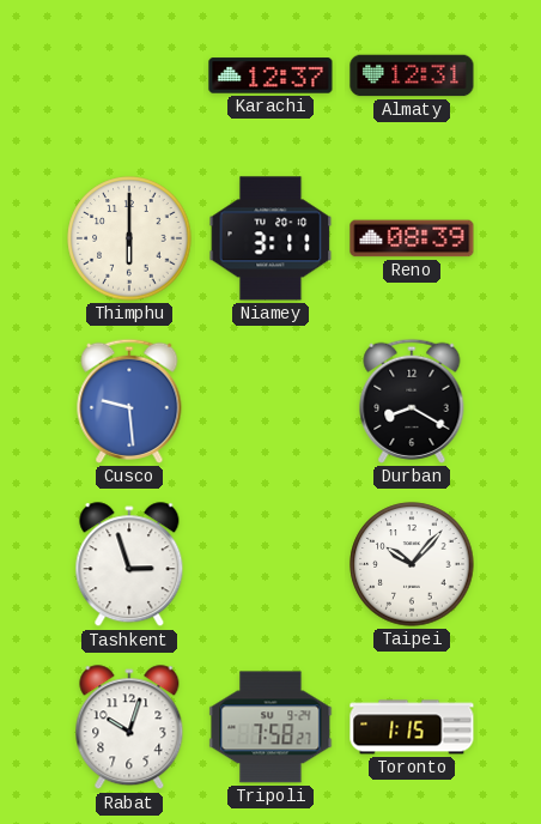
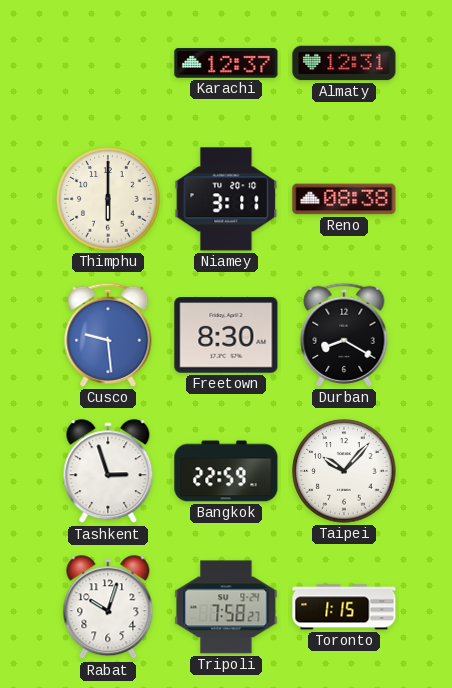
Reno: 08:39 -> 08:38
Freetown: none -> 8:30
Bangkok: none -> 22:59
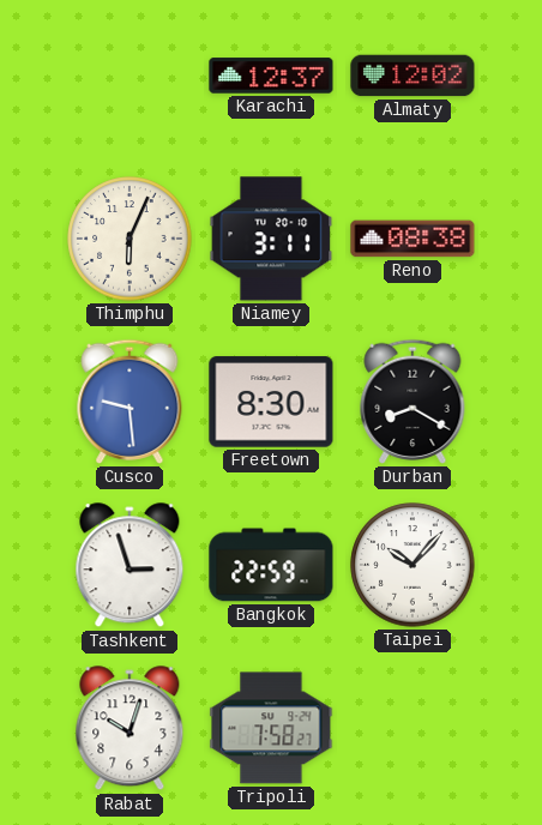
Almaty: 12:31 -> 12:02
Thimphu: 6:00 -> 6:04
Toronto: 1:15 -> none
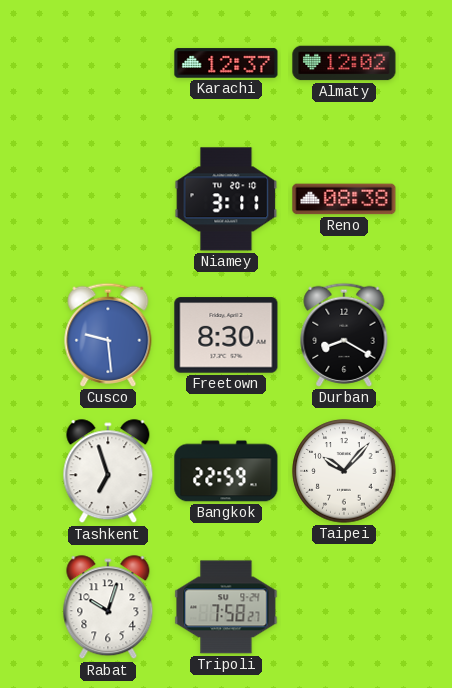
Thimphu: 6:04 -> none
Tashkent: 2:57 -> 6:57
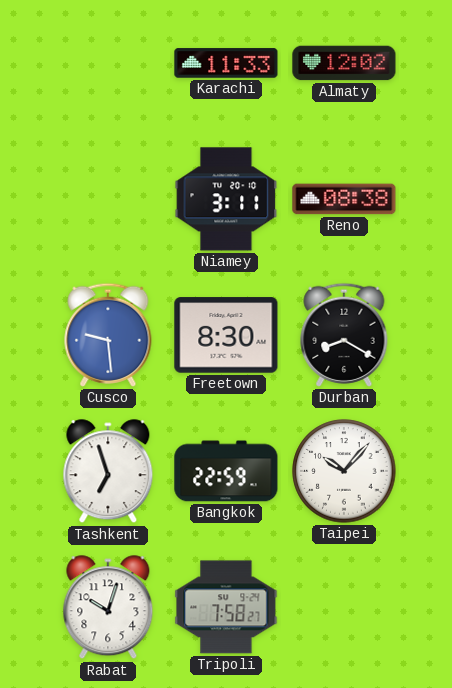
Karachi: 12:37 -> 11:33
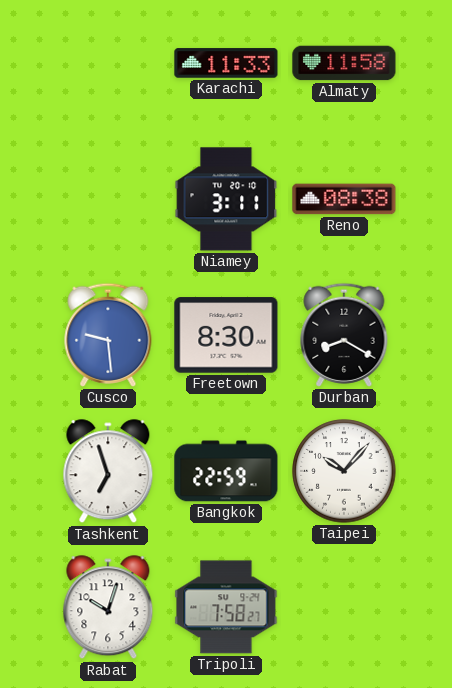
Almaty: 12:02 -> 11:58
